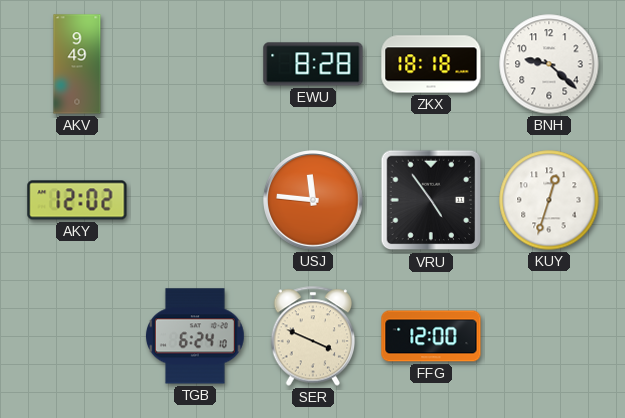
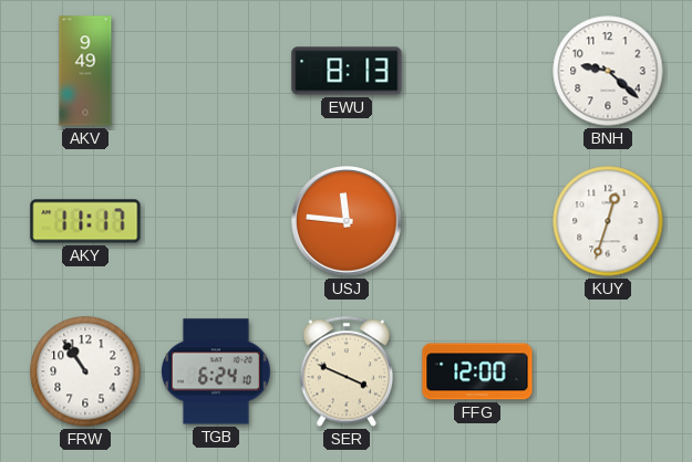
EWU: 8:28 -> 8:13
ZKX: 18:18 -> none
AKY: 12:02 -> 11:17
VRU: 4:54 -> none
FRW: none -> 10:54
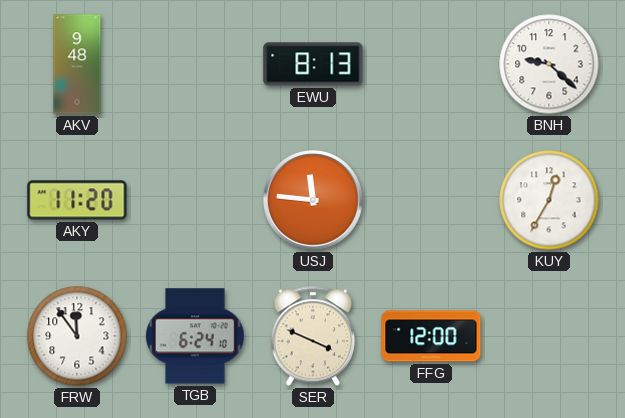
AKV: 9:49 -> 9:48
AKY: 11:17 -> 11:20
KUY: 12:33 -> 12:35
FRW: 10:54 -> 11:54
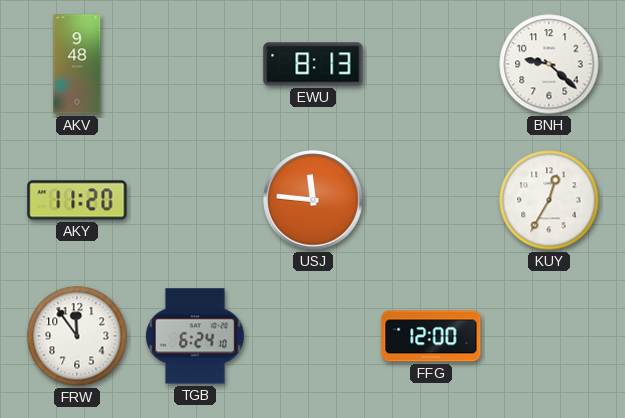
SER: 3:49 -> none
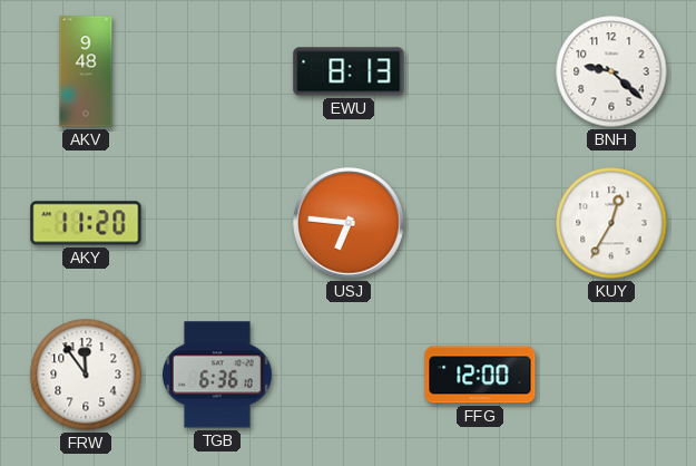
USJ: 11:46 -> 6:46
TGB: 6:24 -> 6:36
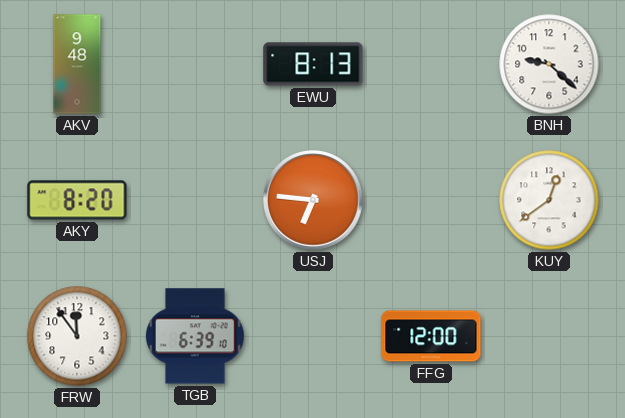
AKY: 11:20 -> 8:20
KUY: 12:35 -> 12:39
TGB: 6:36 -> 6:39
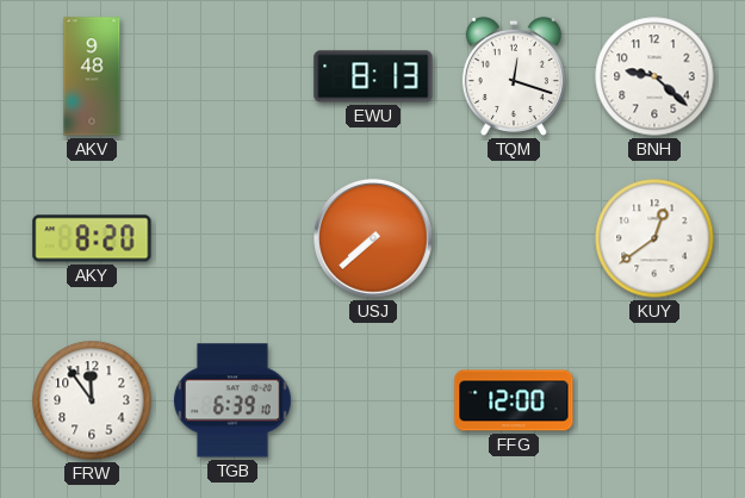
TQM: none -> 12:18
USJ: 6:46 -> 7:38
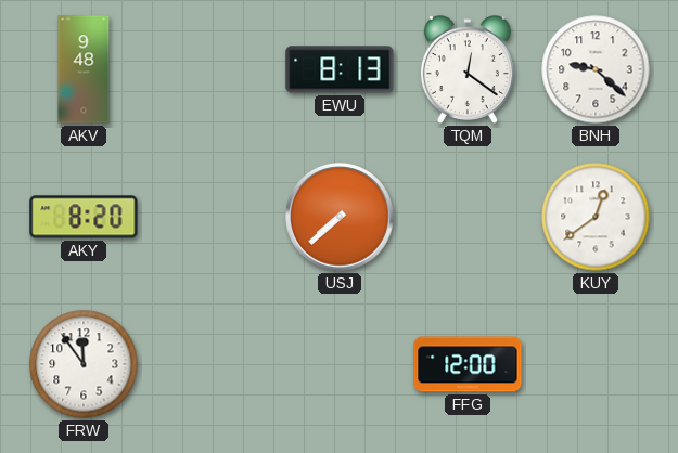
TQM: 12:18 -> 12:21
TGB: 6:39 -> none
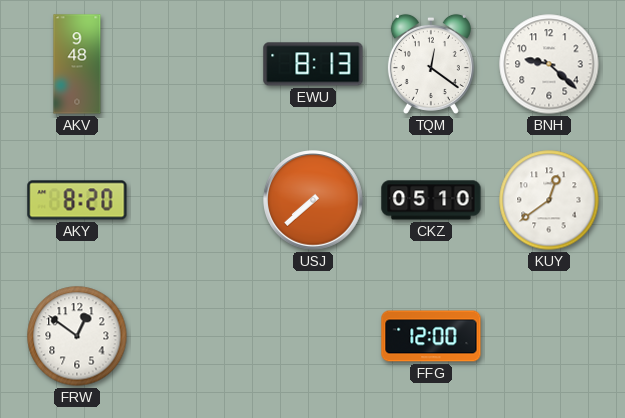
CKZ: none -> 05:10
FRW: 11:54 -> 12:51
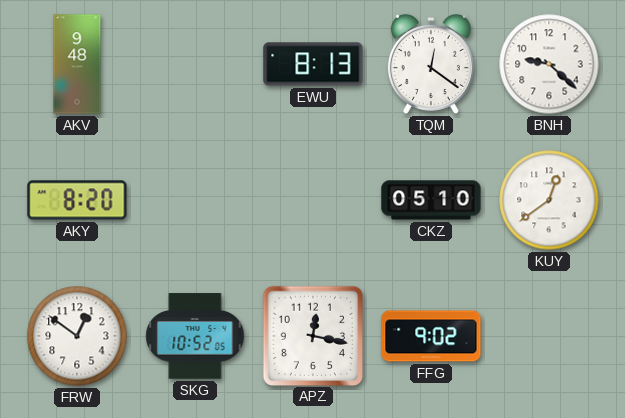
USJ: 7:38 -> none
SKG: none -> 10:52
APZ: none -> 12:17
FFG: 12:00 -> 9:02
